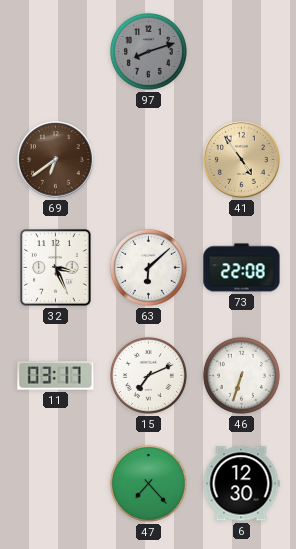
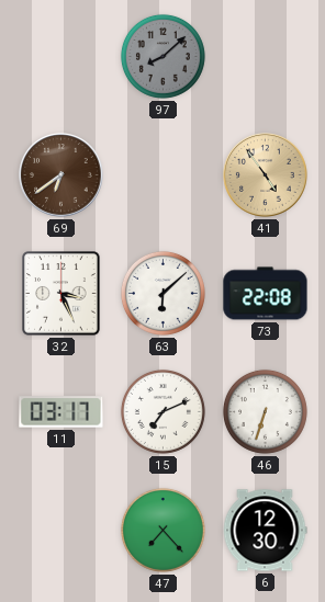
97: 8:12 -> 8:08
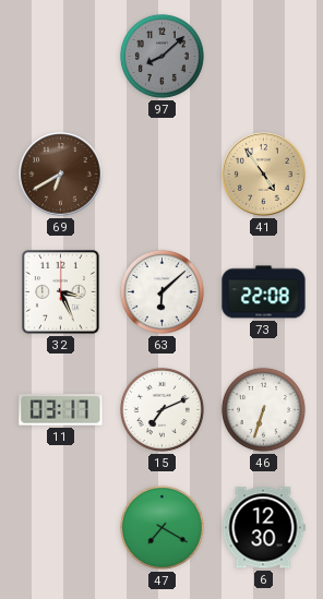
69: 6:39 -> 6:40
47: 7:23 -> 7:20
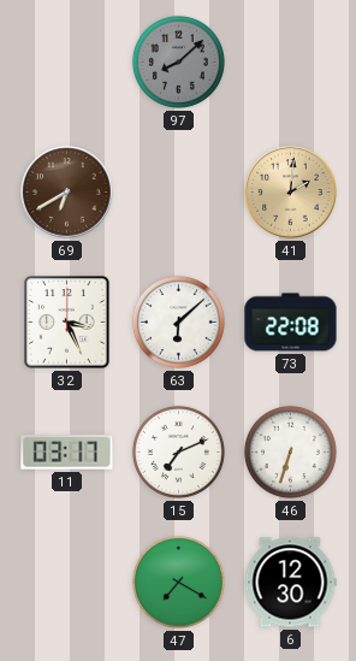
41: 4:54 -> 2:01
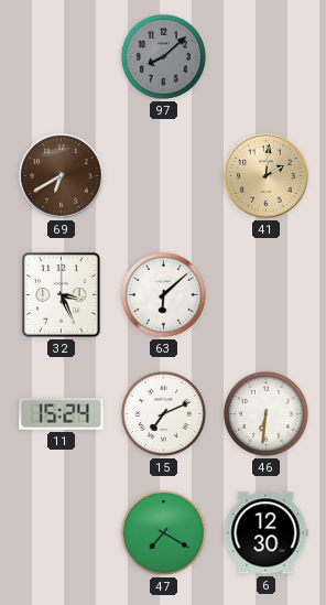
73: 22:08 -> none
11: 03:17 -> 15:24
46: 6:33 -> 6:31
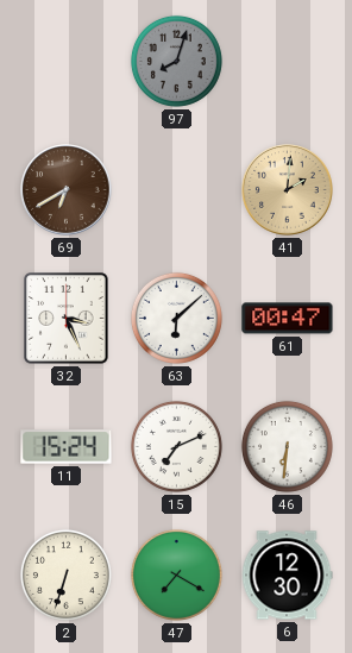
97: 8:08 -> 8:03
61: none -> 00:47
2: none -> 6:33
